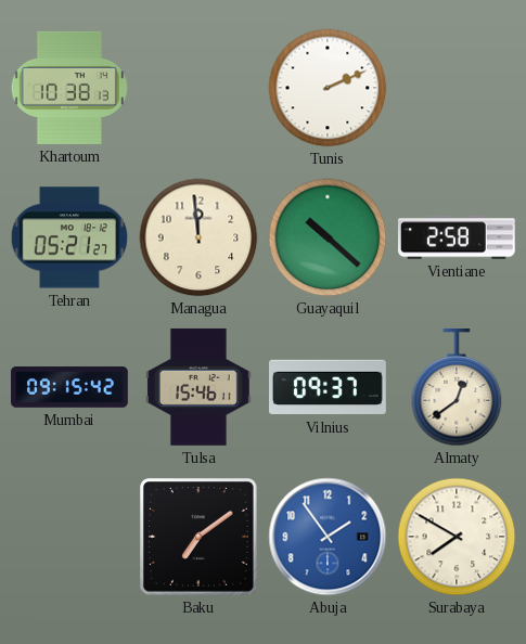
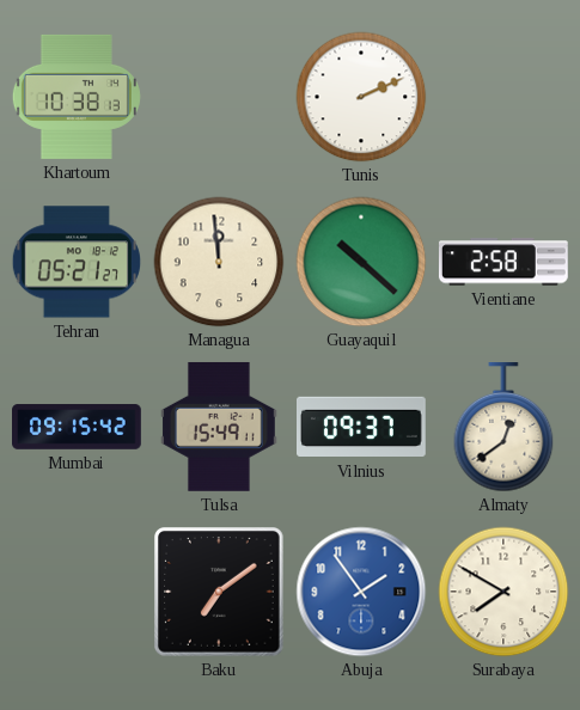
Tulsa: 15:46 -> 15:49
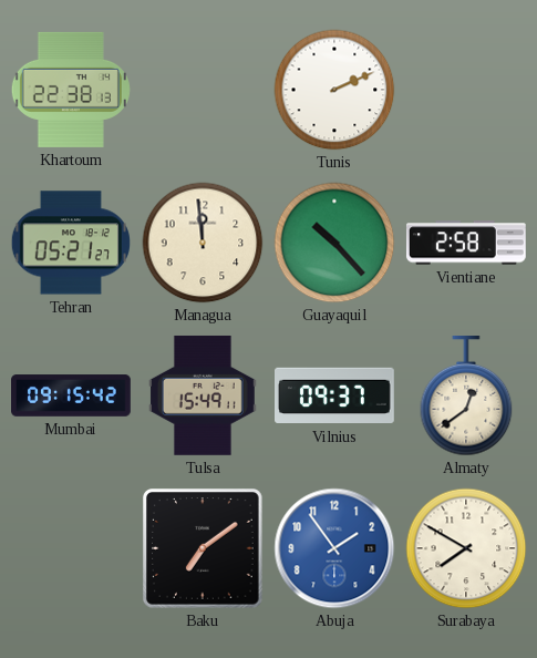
Khartoum: 10:38 -> 22:38
Guayaquil: 10:22 -> 10:23
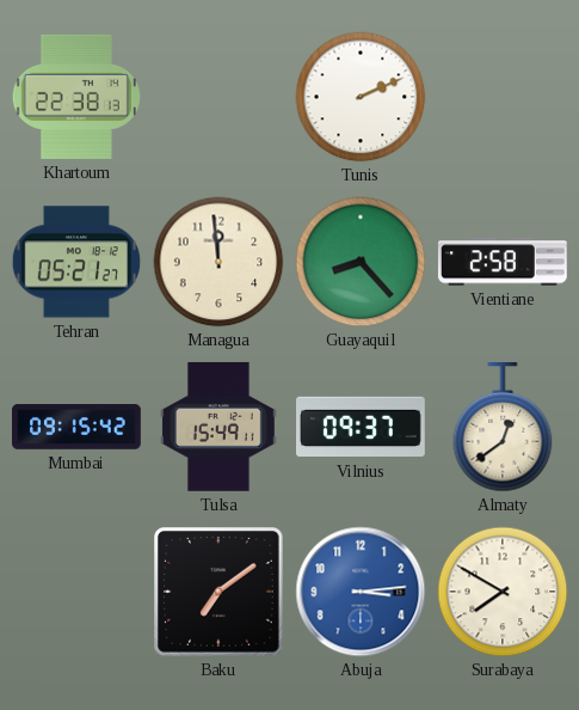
Guayaquil: 10:23 -> 8:23
Abuja: 1:54 -> 3:14
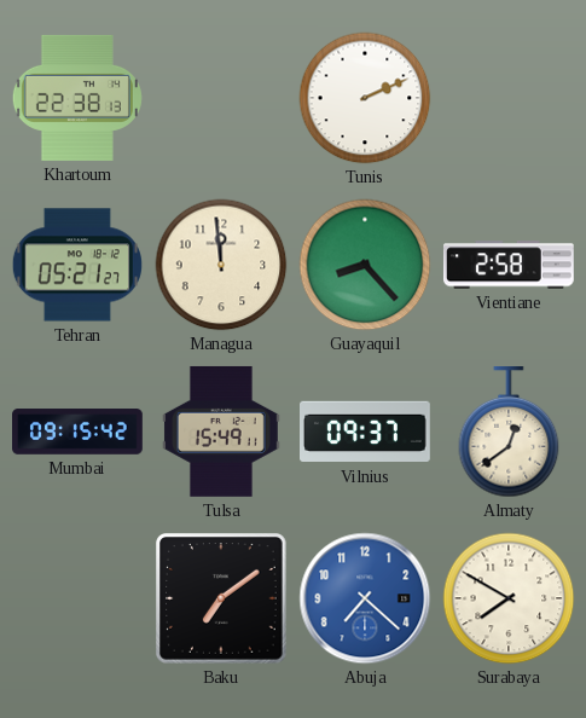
Abuja: 3:14 -> 7:22
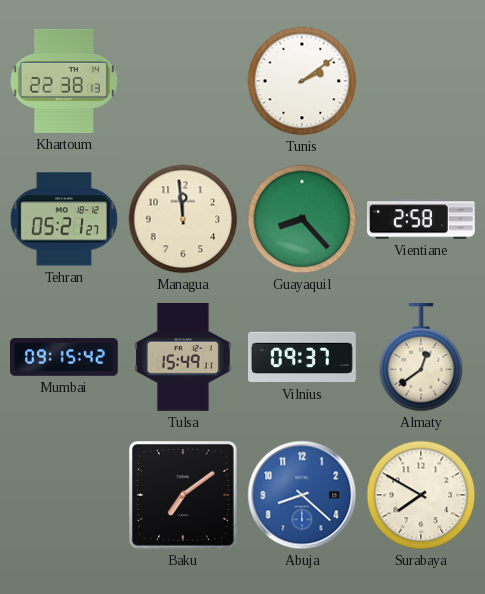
Tunis: 2:11 -> 2:09
Abuja: 7:22 -> 8:22
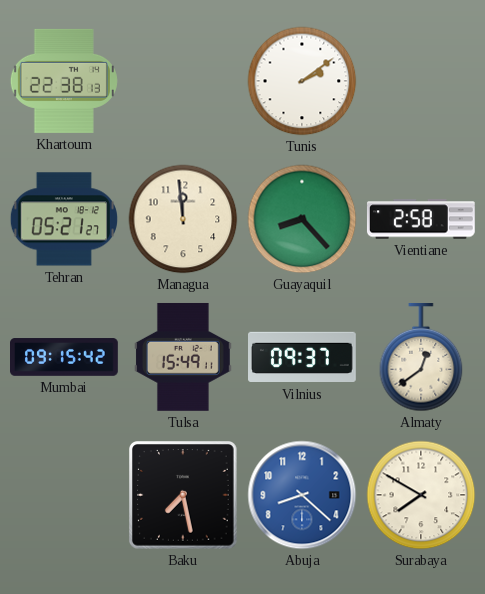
Baku: 7:09 -> 7:28
